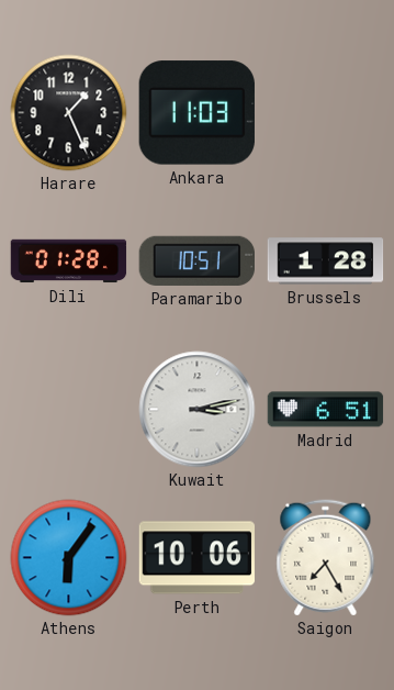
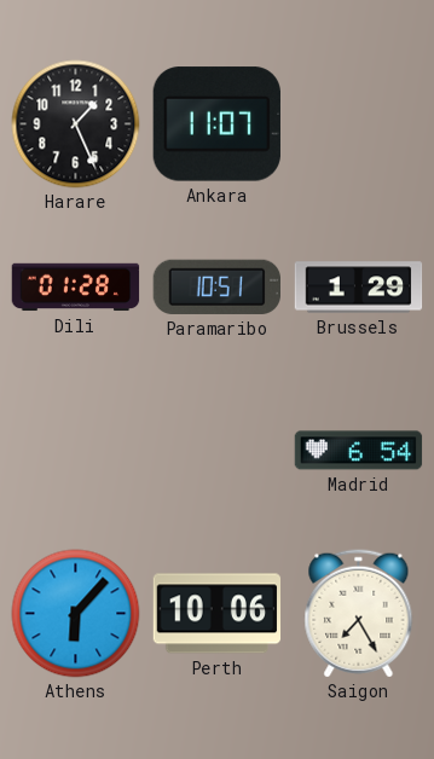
Ankara: 11:03 -> 11:07
Brussels: 1:28 -> 1:29
Kuwait: 3:13 -> none
Madrid: 6:51 -> 6:54
Athens: 6:06 -> 6:07
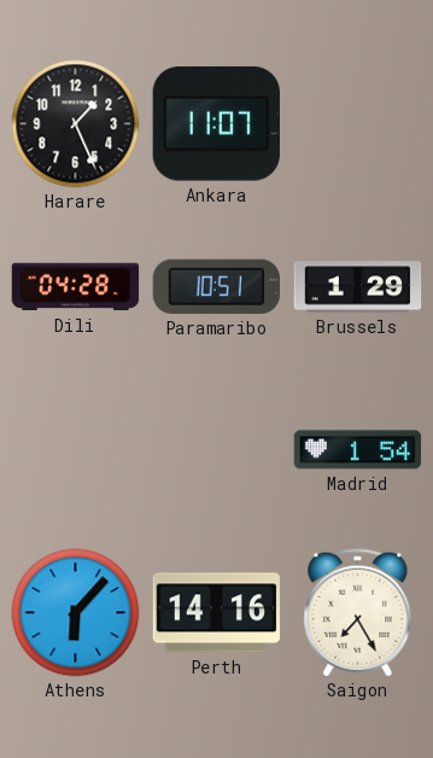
Dili: 01:28 -> 04:28
Madrid: 6:54 -> 1:54
Perth: 10:06 -> 14:16
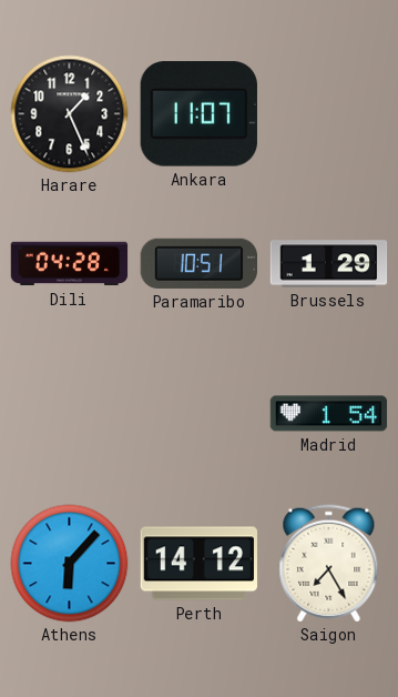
Perth: 14:16 -> 14:12
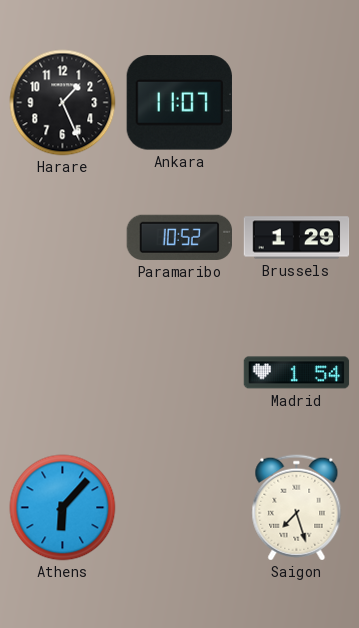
Dili: 04:28 -> none
Paramaribo: 10:51 -> 10:52
Perth: 14:12 -> none
Saigon: 7:25 -> 7:27
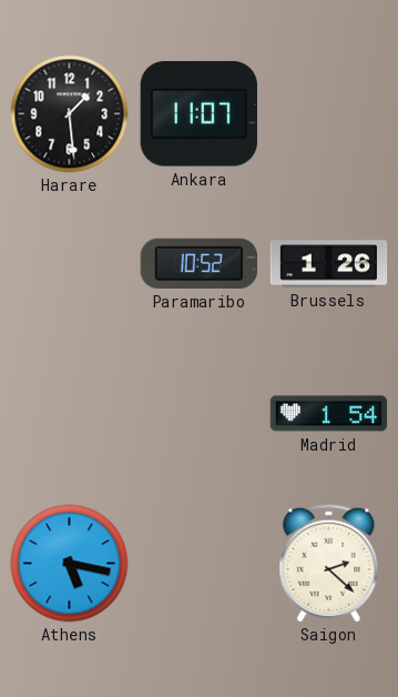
Harare: 1:26 -> 1:29
Brussels: 1:29 -> 1:26
Athens: 6:07 -> 5:17
Saigon: 7:27 -> 2:22
